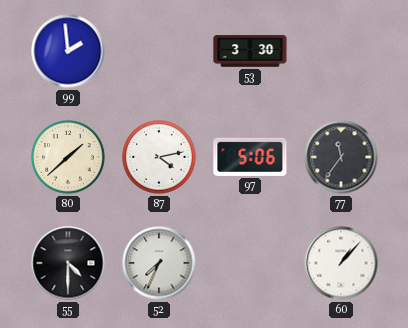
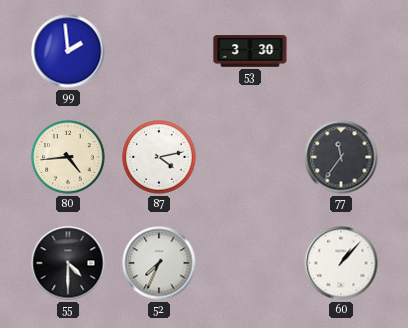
80: 1:38 -> 4:44
97: 5:06 -> none
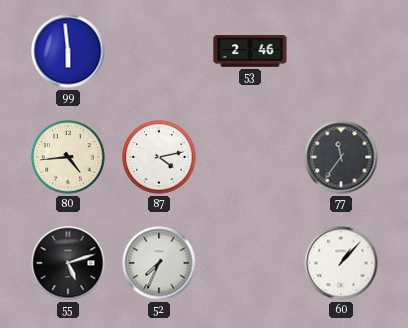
99: 1:59 -> 5:59
53: 3:30 -> 2:46
55: 4:30 -> 5:12
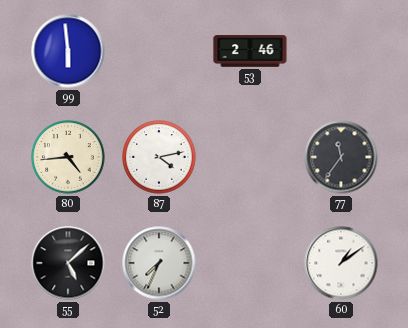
55: 5:12 -> 5:08
60: 1:07 -> 1:09
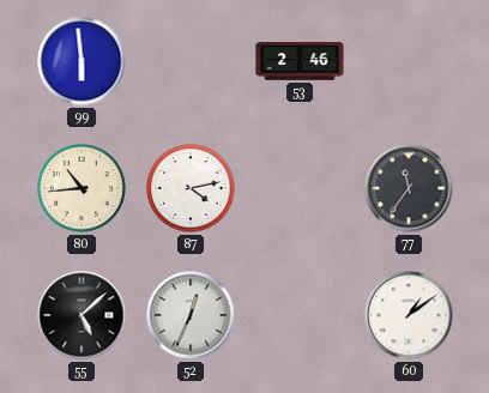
80: 4:44 -> 10:44
52: 7:34 -> 12:34
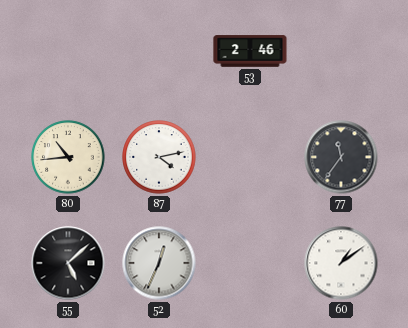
99: 5:59 -> none
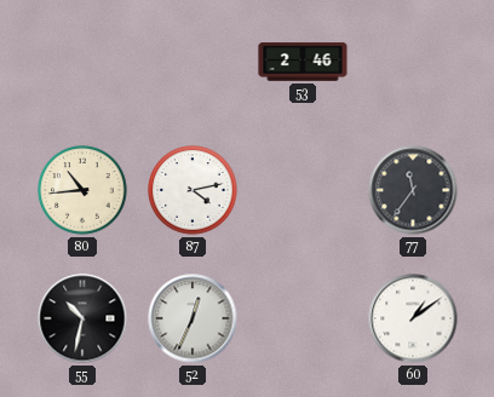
55: 5:08 -> 10:32
